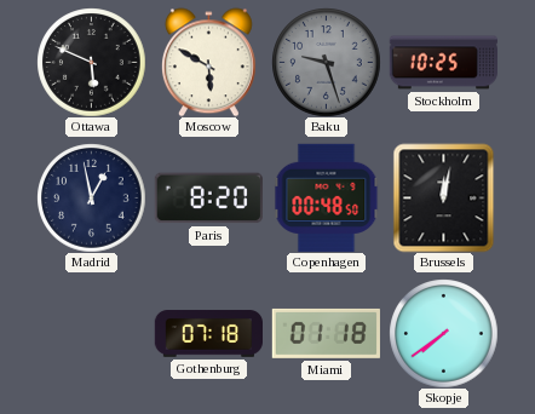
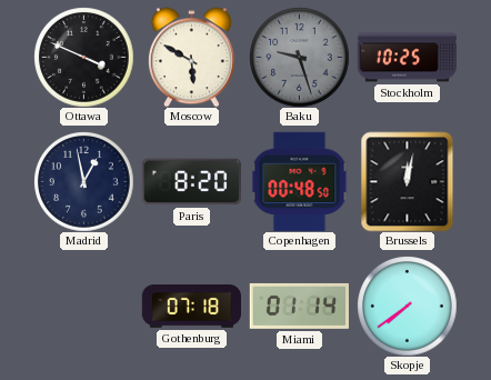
Ottawa: 5:49 -> 3:49
Miami: 01:18 -> 01:14
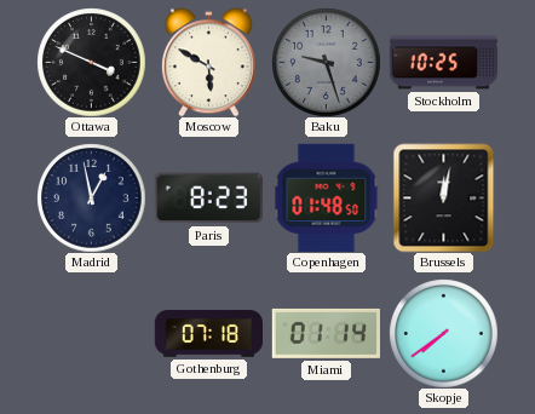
Paris: 8:20 -> 8:23
Copenhagen: 00:48 -> 01:48
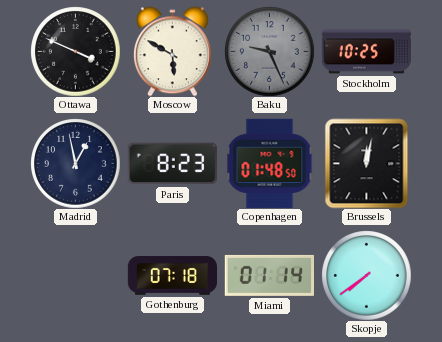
Baku: 9:27 -> 9:26
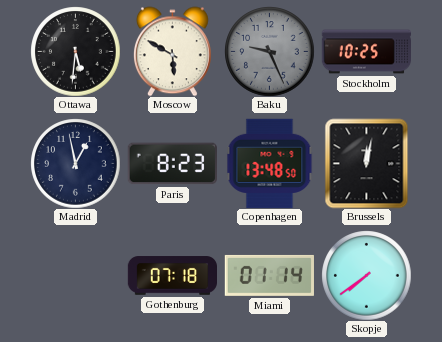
Ottawa: 3:49 -> 5:31
Copenhagen: 01:48 -> 13:48
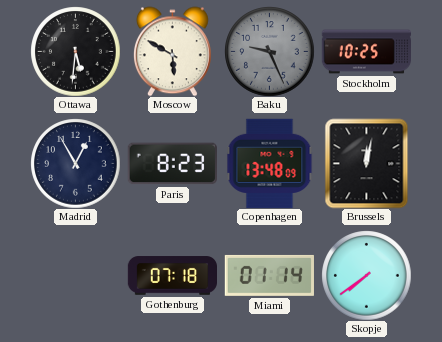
Madrid: 12:58 -> 12:55
Copenhagen: 13:48:50 -> 13:48:09
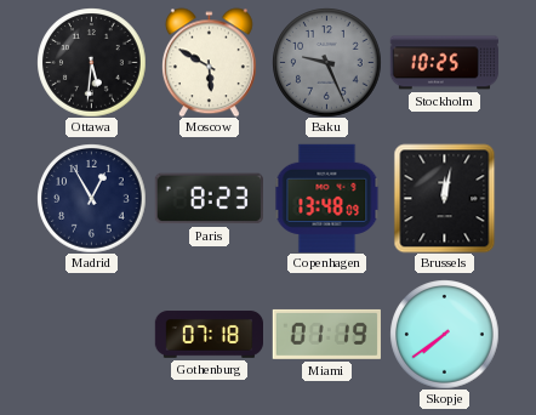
Miami: 01:14 -> 01:19
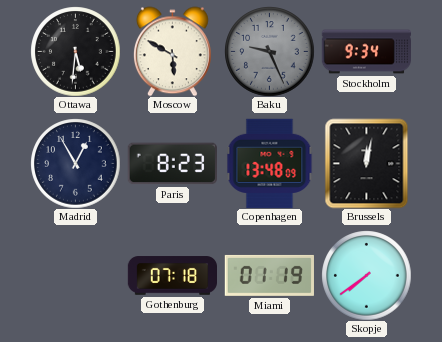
Stockholm: 10:25 -> 9:34
